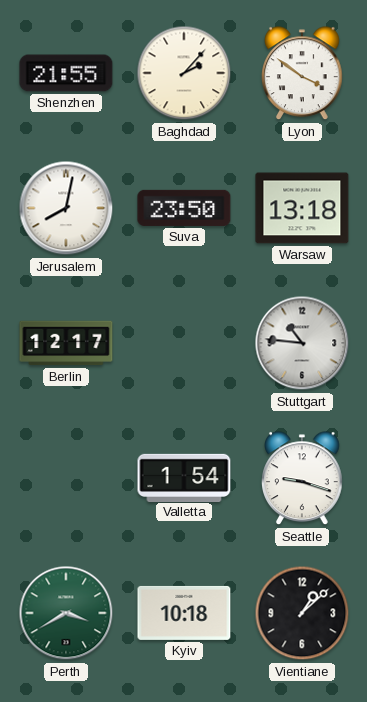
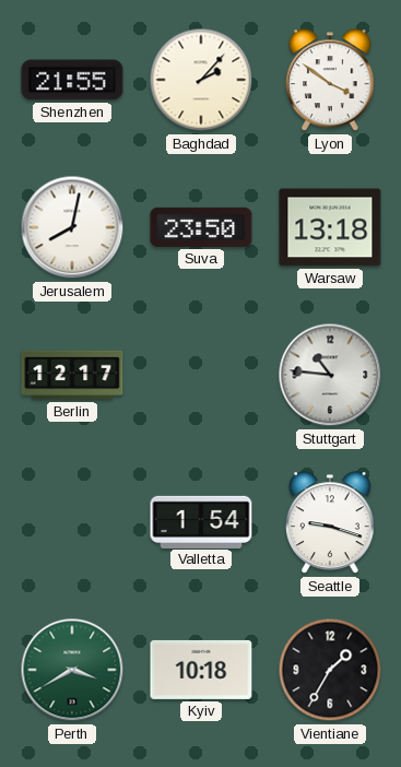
Vientiane: 1:08 -> 1:35
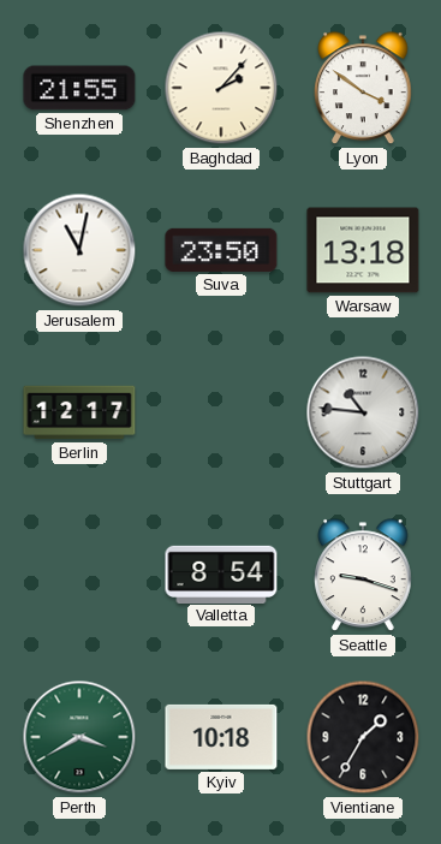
Jerusalem: 8:02 -> 11:02
Valletta: 1:54 -> 8:54
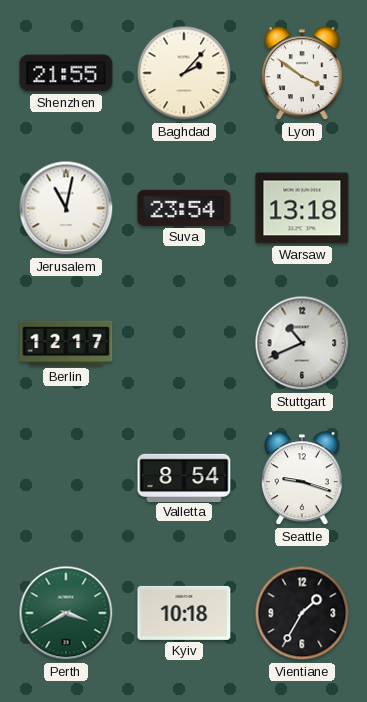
Suva: 23:50 -> 23:54
Stuttgart: 10:46 -> 10:41
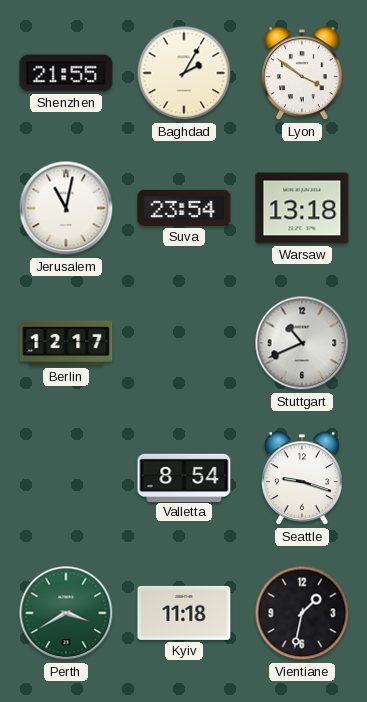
Baghdad: 2:07 -> 2:05
Kyiv: 10:18 -> 11:18
Vientiane: 1:35 -> 1:32
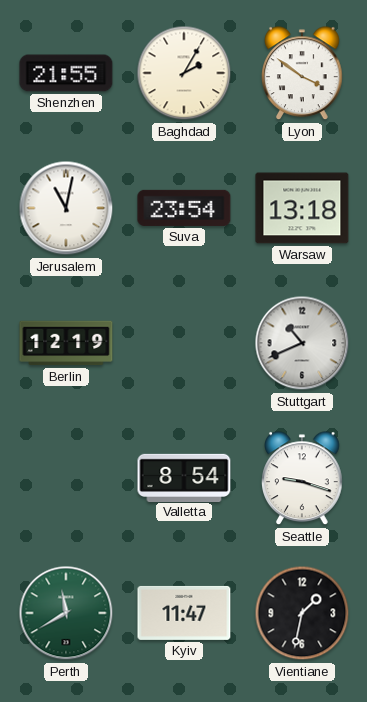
Berlin: 12:17 -> 12:19
Perth: 3:40 -> 11:40
Kyiv: 11:18 -> 11:47
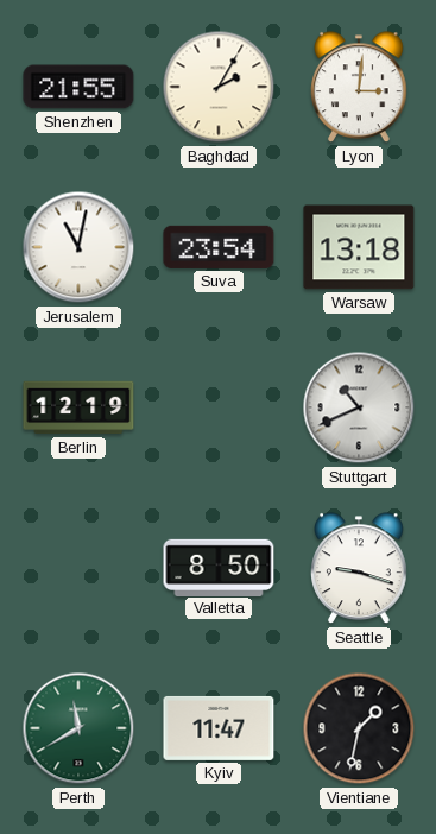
Lyon: 3:51 -> 3:01
Valletta: 8:54 -> 8:50
